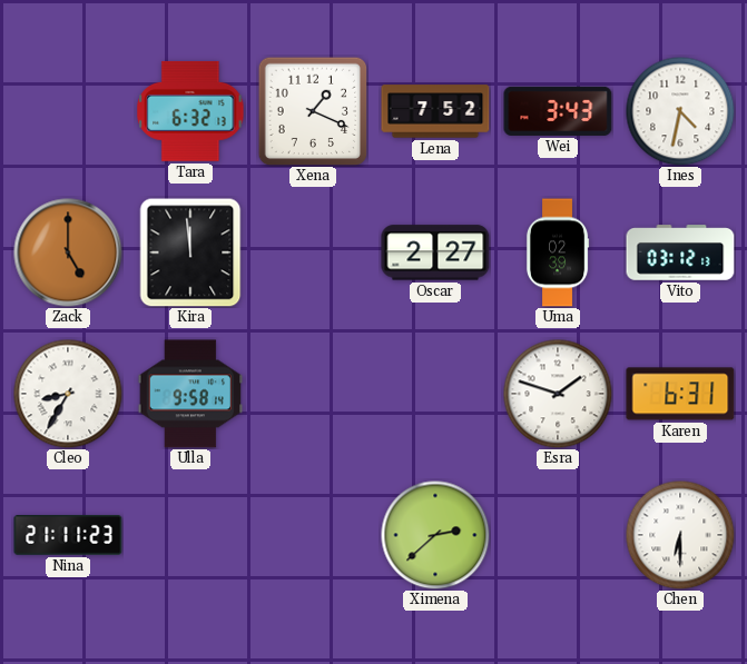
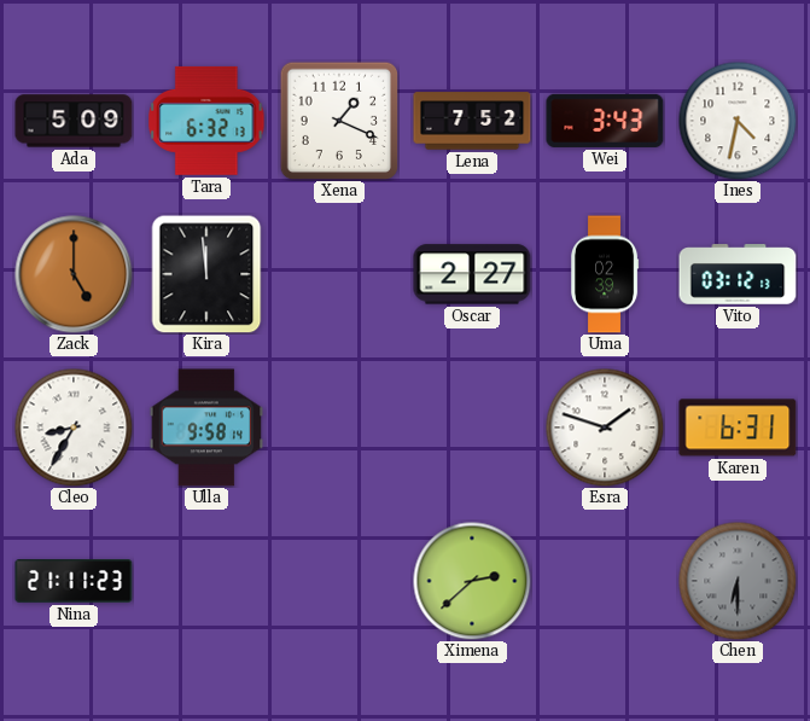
Ada: none -> 5:09
Chen dial: white -> grey
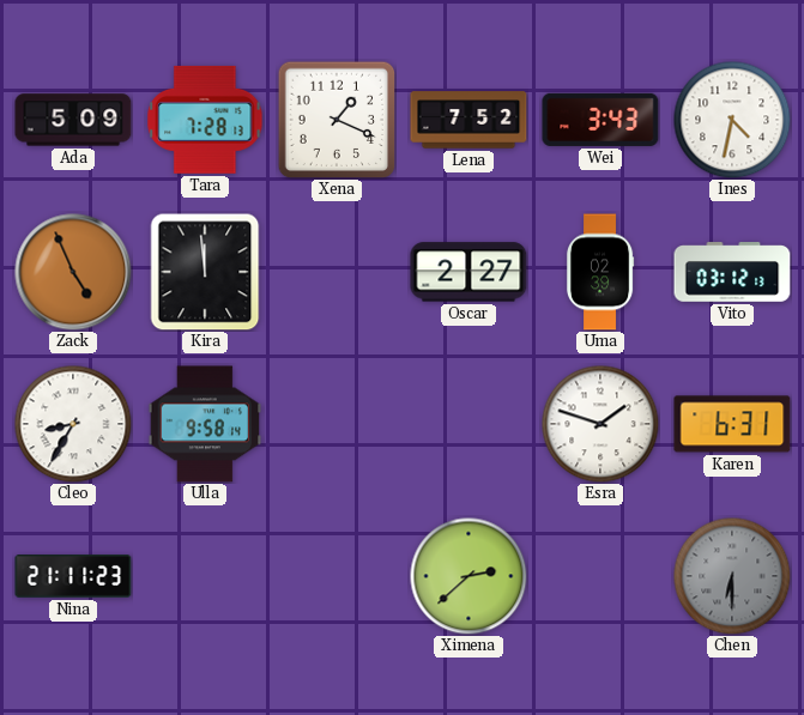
Tara: 6:32 -> 7:28
Zack: 5:00 -> 4:56
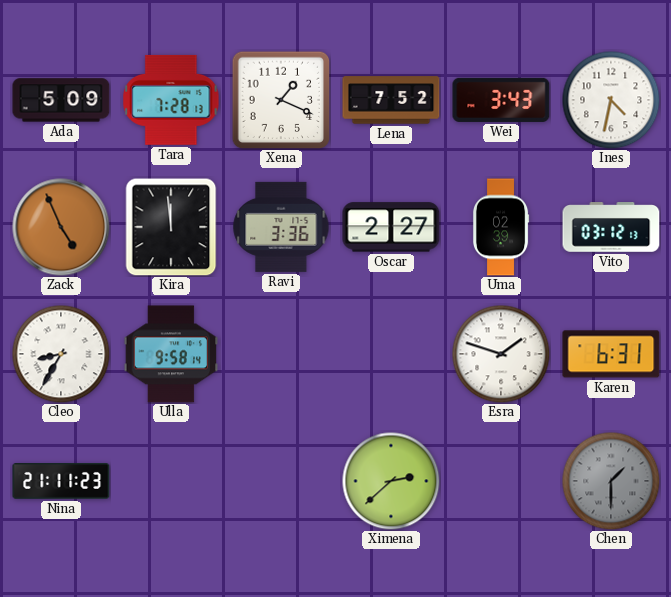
Ravi: none -> 3:36
Chen: 6:30 -> 1:30
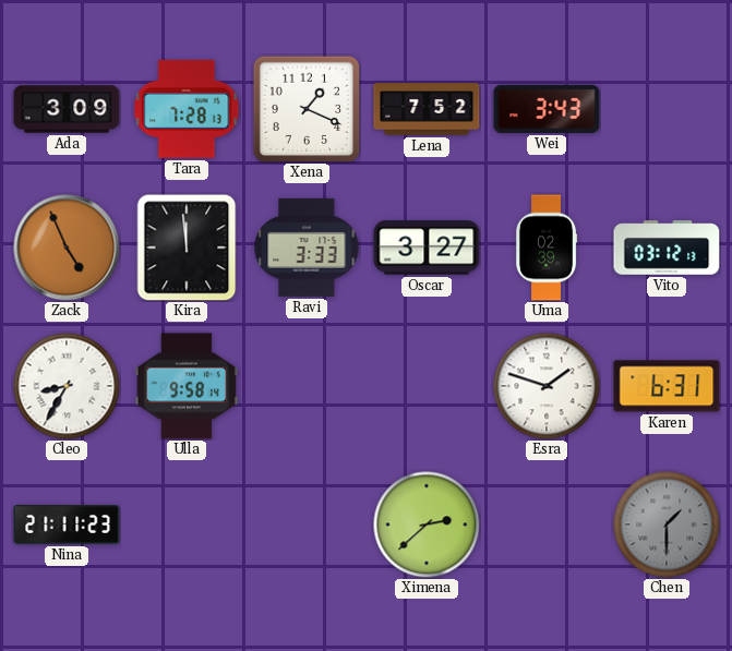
Ada: 5:09 -> 3:09
Ines: 4:32 -> none
Ravi: 3:36 -> 3:33
Oscar: 2:27 -> 3:27
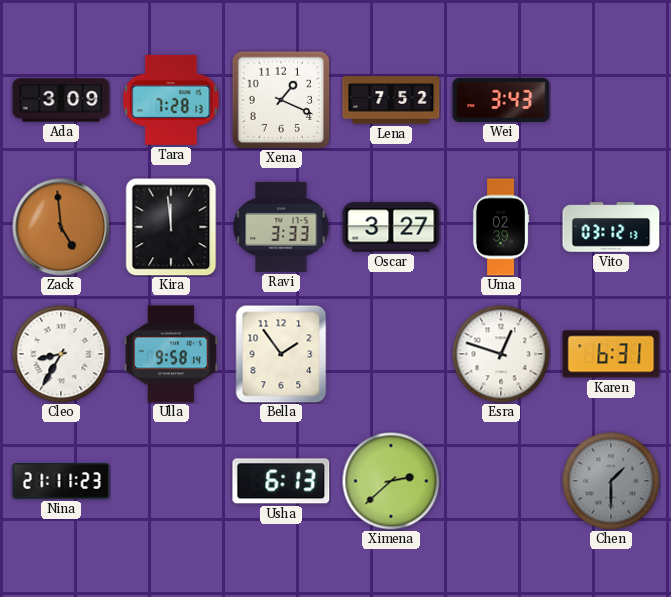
Zack: 4:56 -> 4:59
Bella: none -> 1:54
Esra: 1:48 -> 12:48
Usha: none -> 6:13
